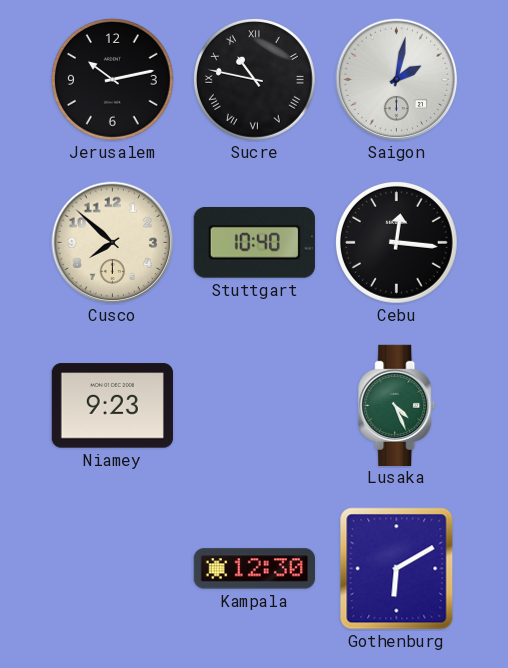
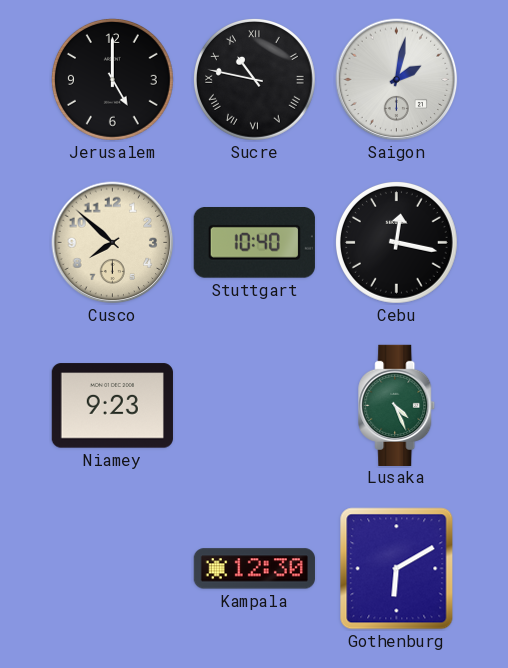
Jerusalem: 10:13 -> 5:00
Cebu: 12:16 -> 12:17
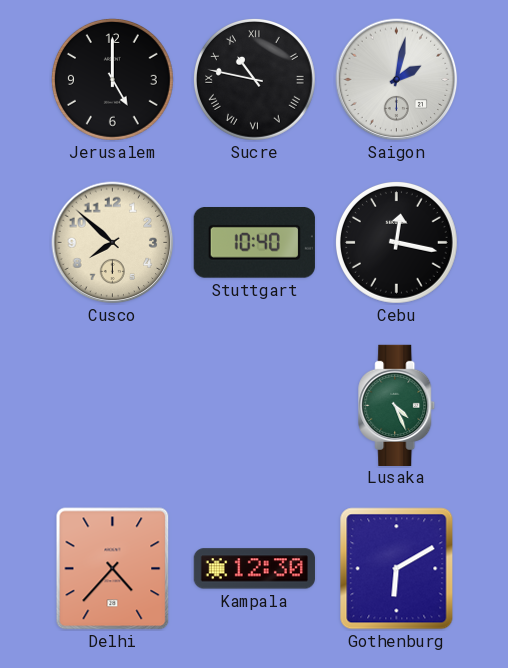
Niamey: 9:23 -> none
Delhi: none -> 4:37
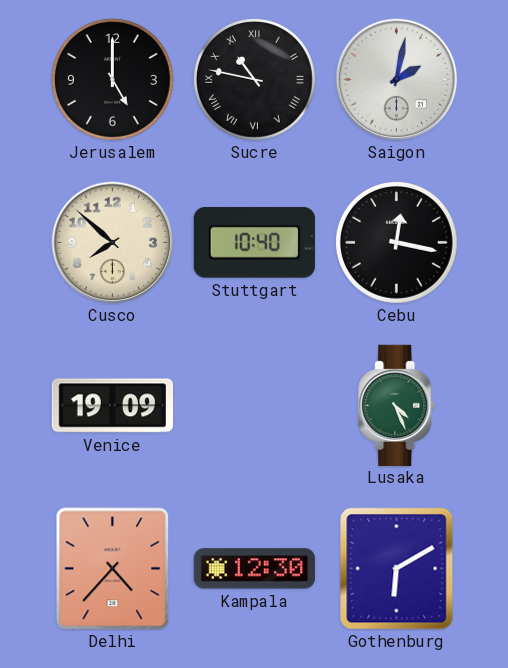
Venice: none -> 19:09
